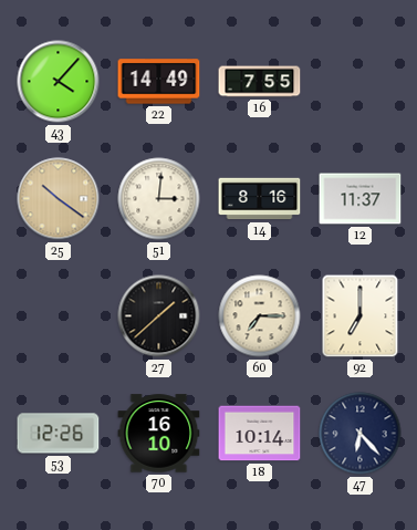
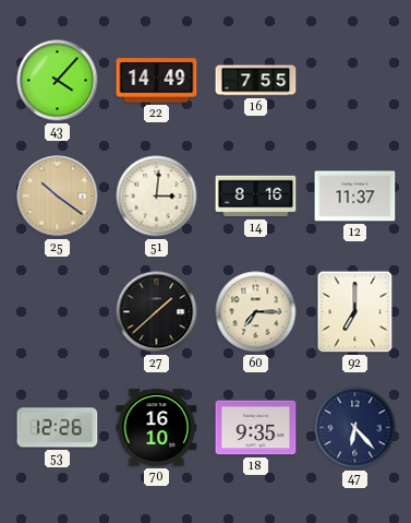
18: 10:14 -> 9:35
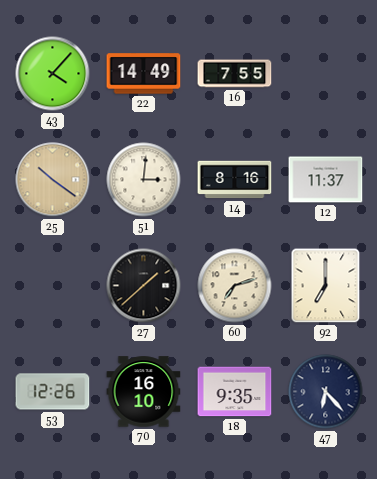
60: 7:15 -> 7:12
